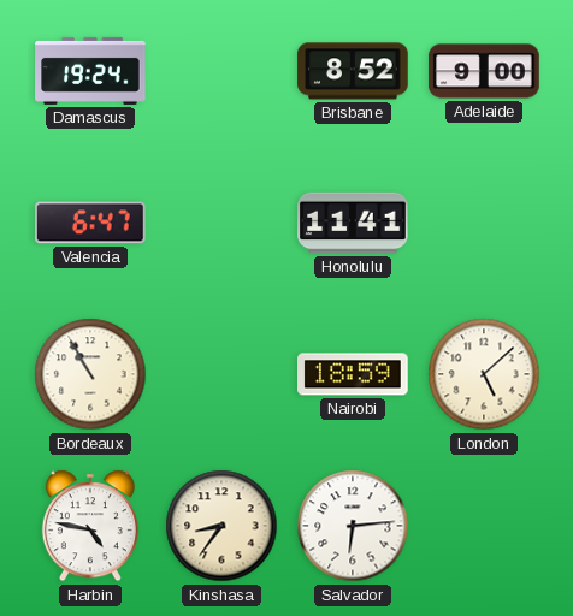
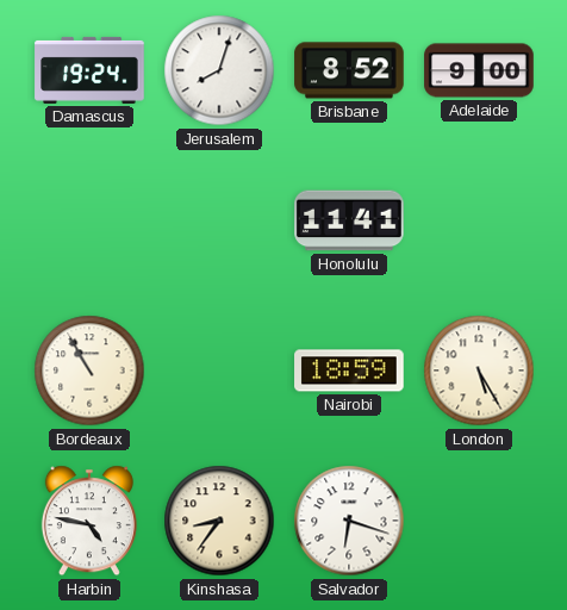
Jerusalem: none -> 8:03
Valencia: 6:47 -> none
London: 5:08 -> 5:25
Salvador: 6:14 -> 6:18
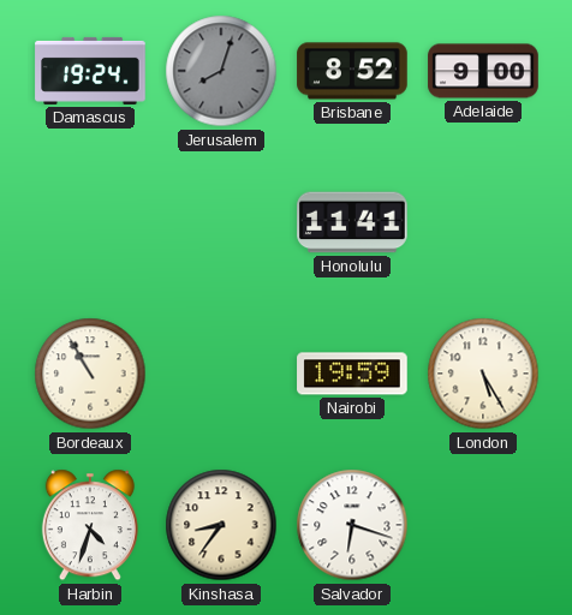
Jerusalem dial: white -> grey
Nairobi: 18:59 -> 19:59
Harbin: 4:47 -> 4:33
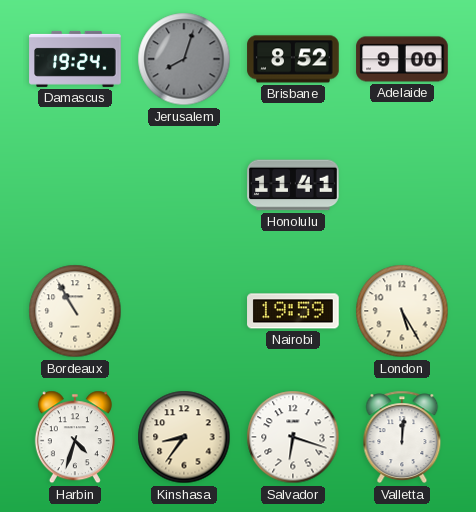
Valletta: none -> 12:01
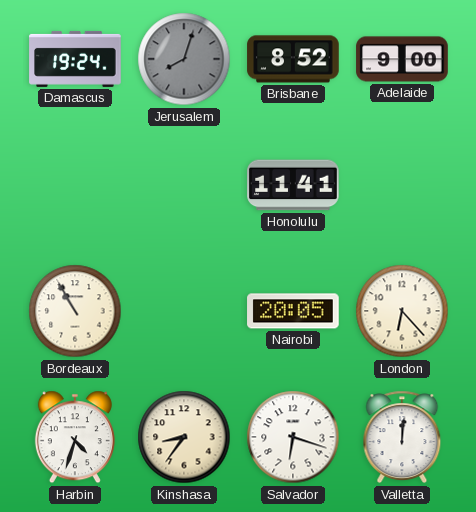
Nairobi: 19:59 -> 20:05
London: 5:25 -> 6:23
